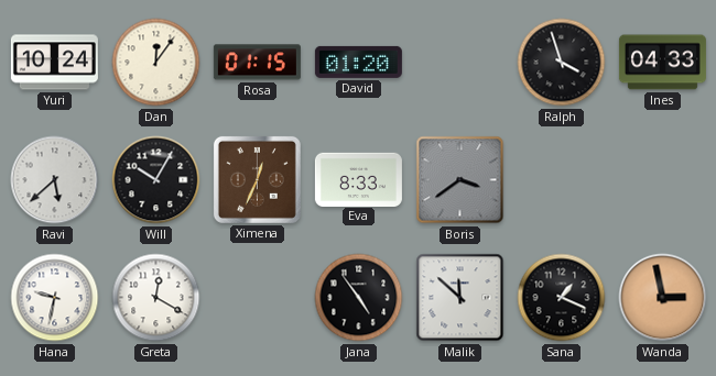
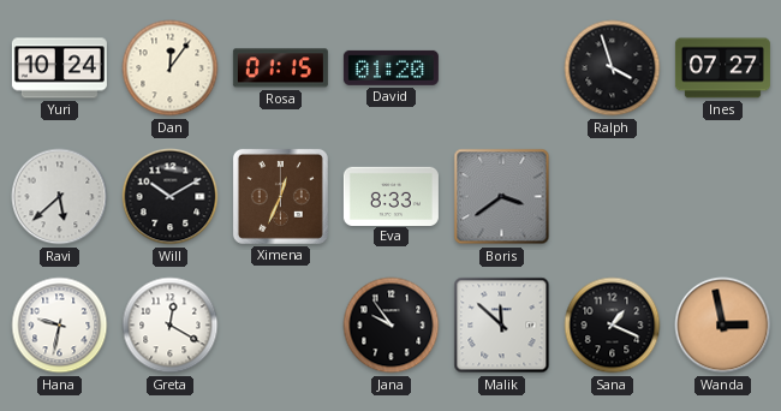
Ines: 04:33 -> 07:27
Will: 10:05 -> 10:10
Jana: 4:54 -> 9:54
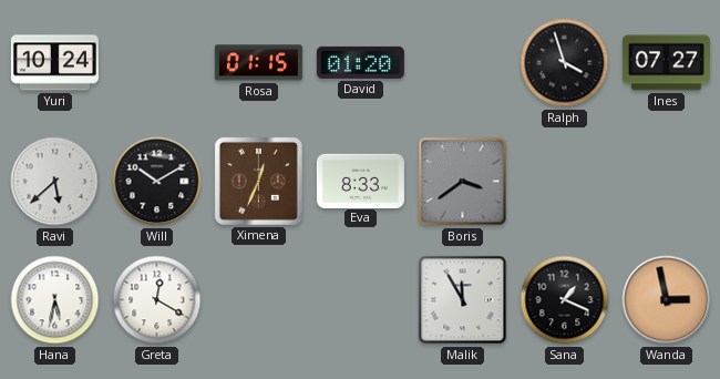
Dan: 12:06 -> none
Hana: 9:32 -> 5:32
Jana: 9:54 -> none
Malik: 11:52 -> 11:55
